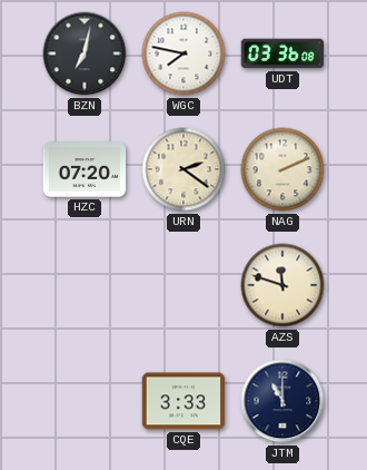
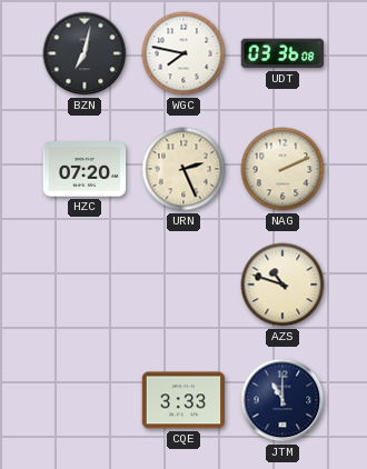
URN: 2:21 -> 2:26
AZS: 11:48 -> 10:48
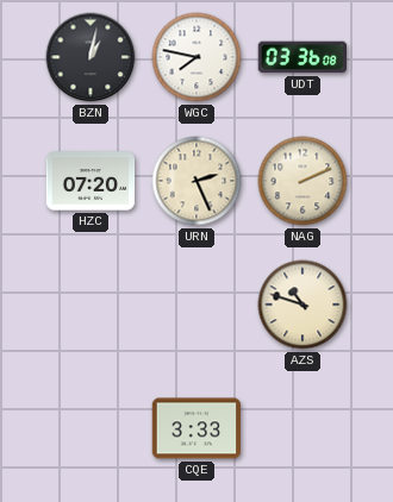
BZN: 7:02 -> 1:02
JTM: 11:00 -> none
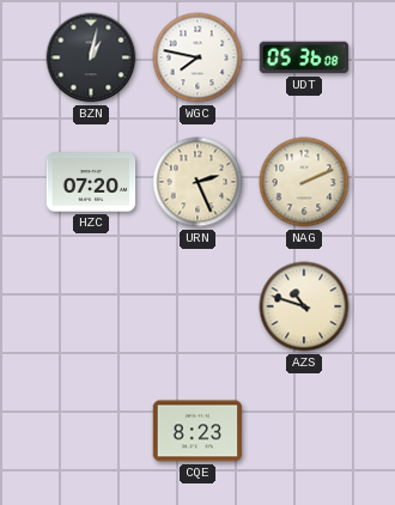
UDT: 03:36 -> 05:36
CQE: 3:33 -> 8:23
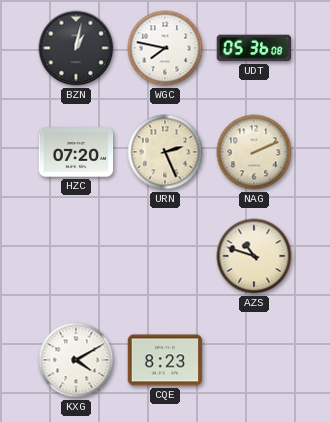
KXG: none -> 4:10
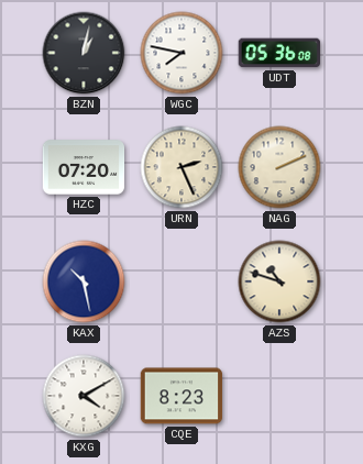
KAX: none -> 10:28
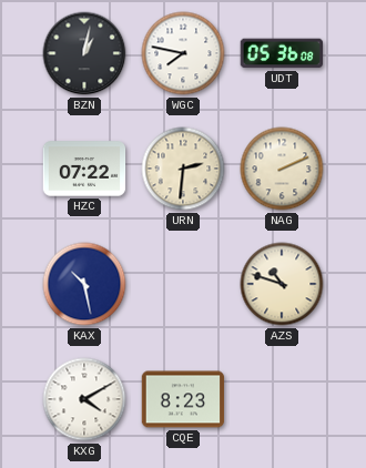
HZC: 07:20 -> 07:22
URN: 2:26 -> 2:31
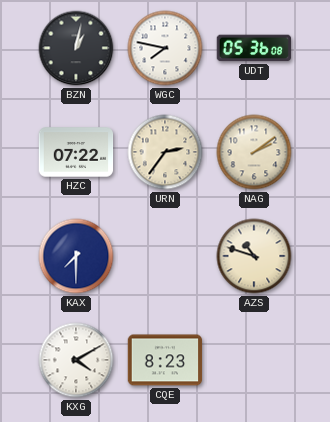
URN: 2:31 -> 2:36
NAG: 2:11 -> 2:09
KAX: 10:28 -> 7:30
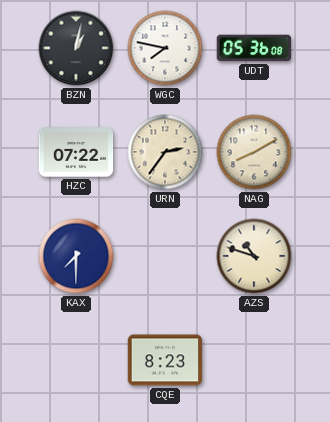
NAG: 2:09 -> 8:10
KXG: 4:10 -> none
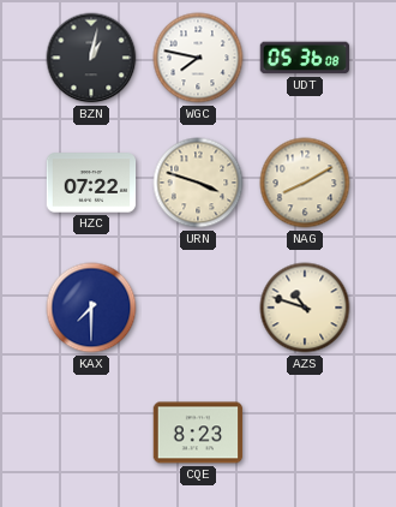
URN: 2:36 -> 3:48
